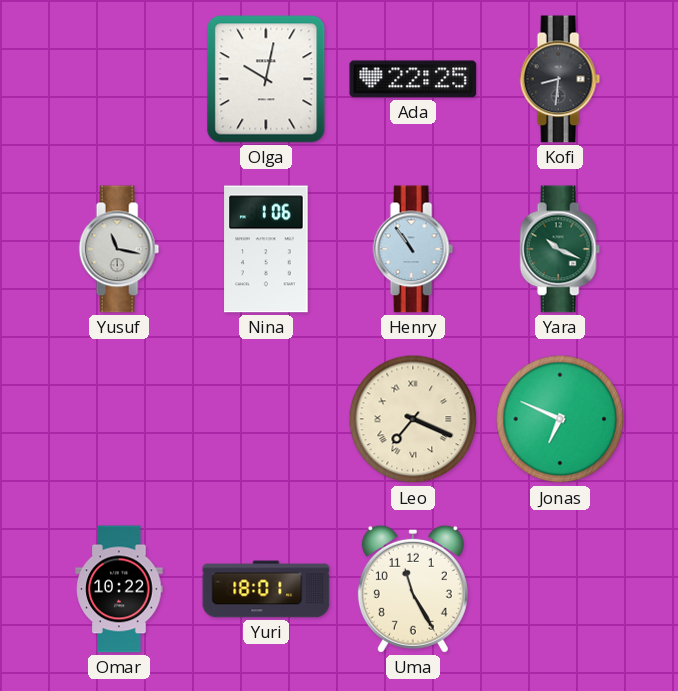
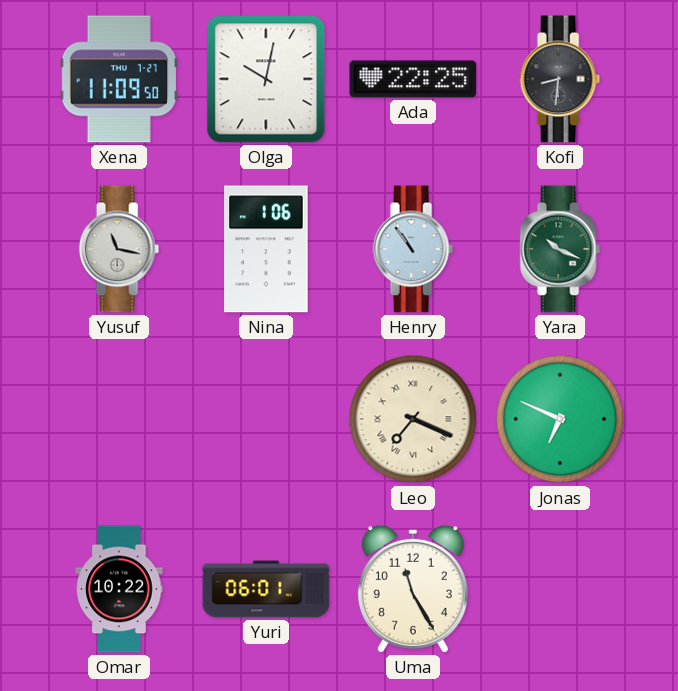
Xena: none -> 11:09
Yuri: 18:01 -> 06:01
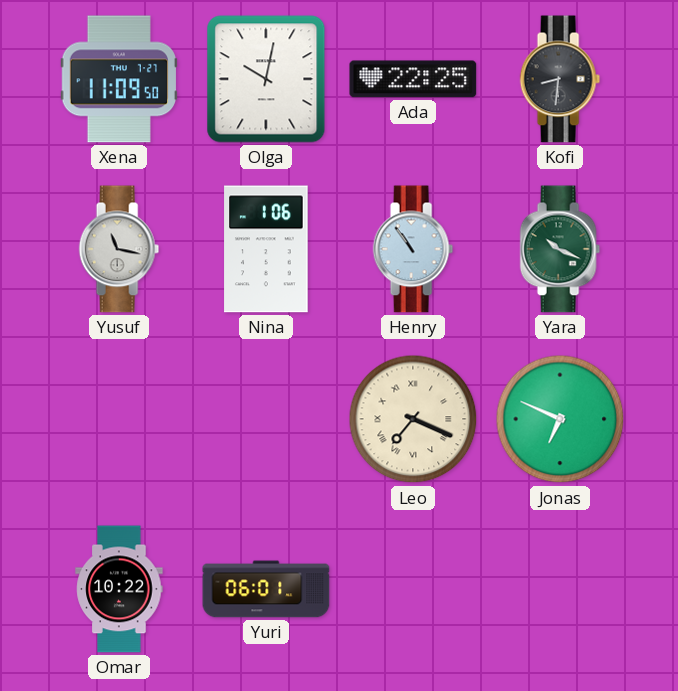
Uma: 11:25 -> none
